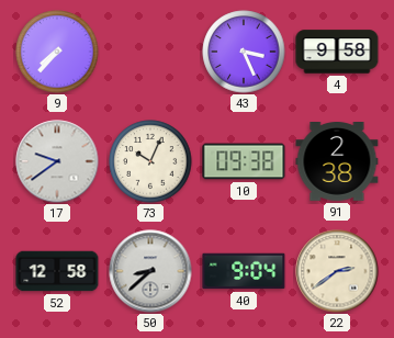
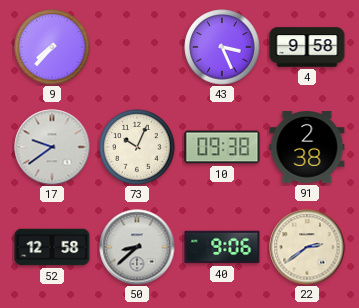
40: 9:04 -> 9:06
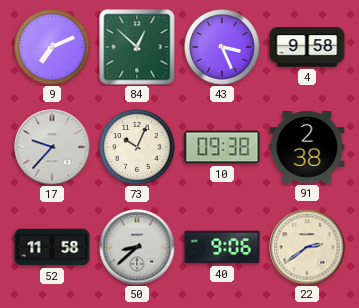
9: 7:37 -> 7:11
84: none -> 12:52
17: 9:39 -> 9:37
52: 12:58 -> 11:58
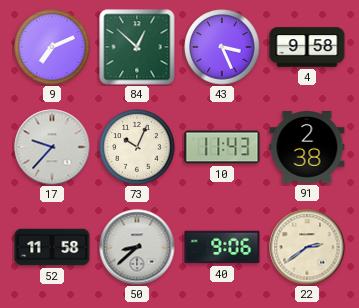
10: 09:38 -> 11:43
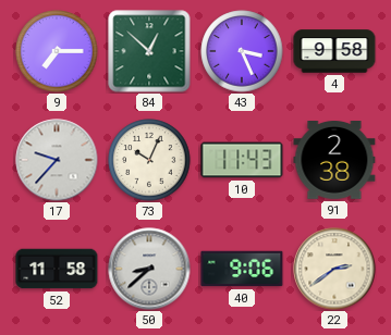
9: 7:11 -> 7:15
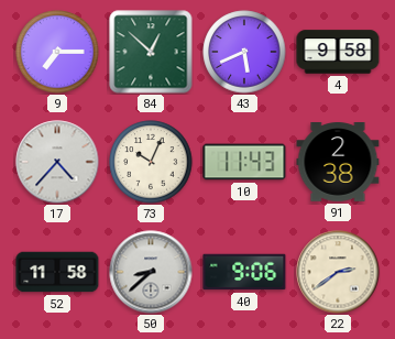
43: 3:26 -> 5:41
17: 9:37 -> 4:37
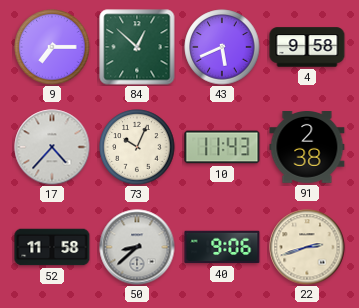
22: 2:39 -> 2:42
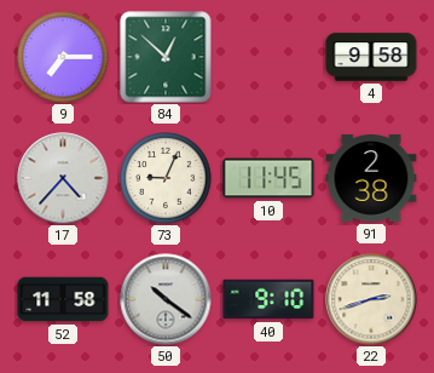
43: 5:41 -> none
73: 10:04 -> 9:04
10: 11:43 -> 11:45
50: 8:38 -> 10:21
40: 9:06 -> 9:10
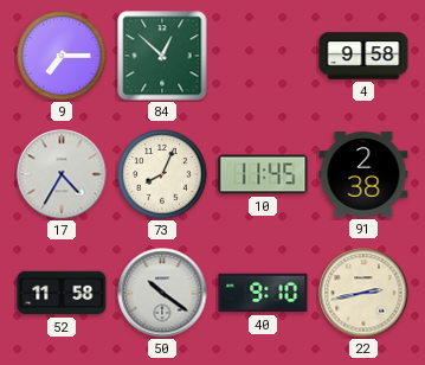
17: 4:37 -> 4:35
73: 9:04 -> 8:04
22: 2:42 -> 2:43
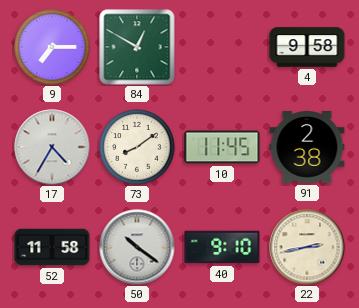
84: 12:52 -> 12:50
73: 8:04 -> 8:09
